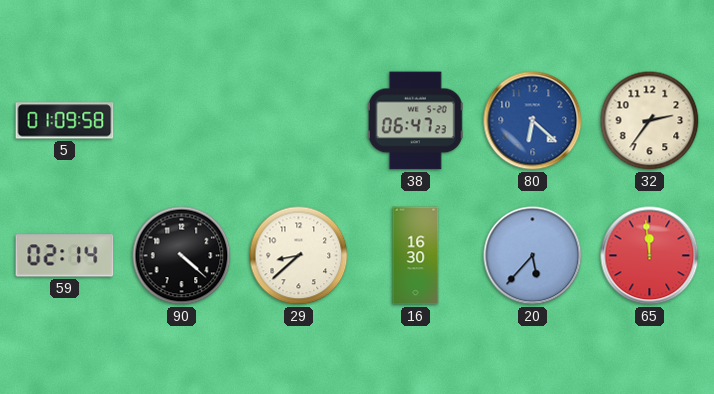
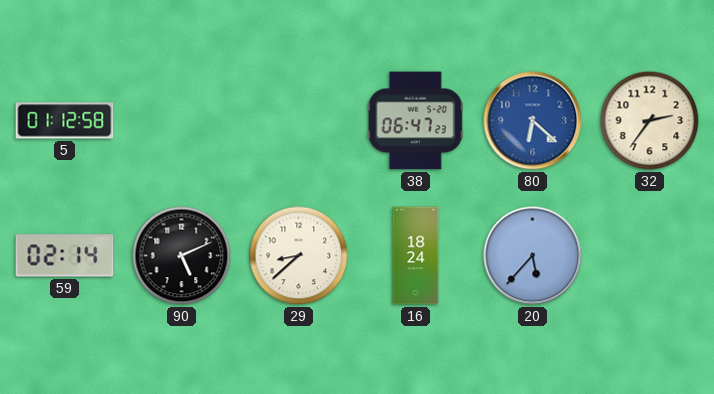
5: 01:09 -> 01:12
90: 4:22 -> 5:11
16: 16:30 -> 18:24
65: 11:59 -> none
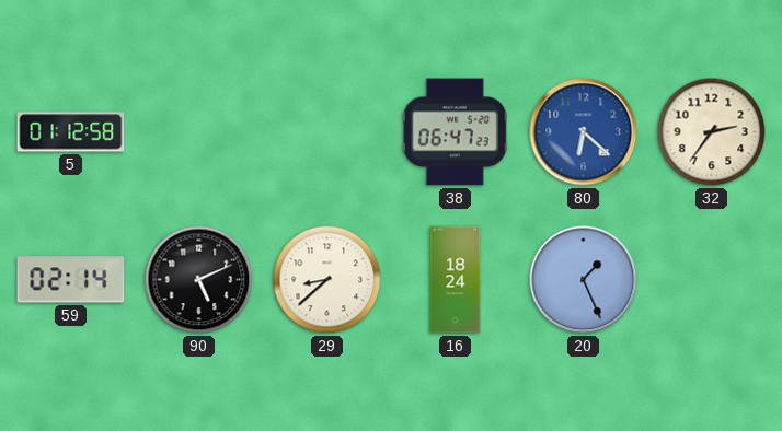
20: 5:37 -> 1:26
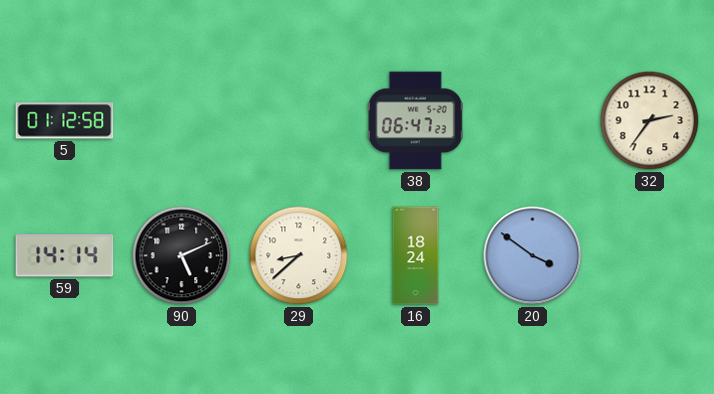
80: 6:22 -> none
59: 02:14 -> 14:14
20: 1:26 -> 3:51
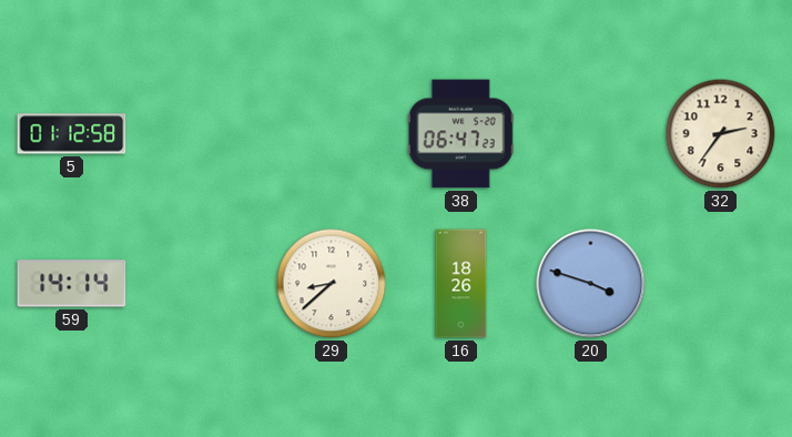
90: 5:11 -> none
16: 18:24 -> 18:26
20: 3:51 -> 3:48
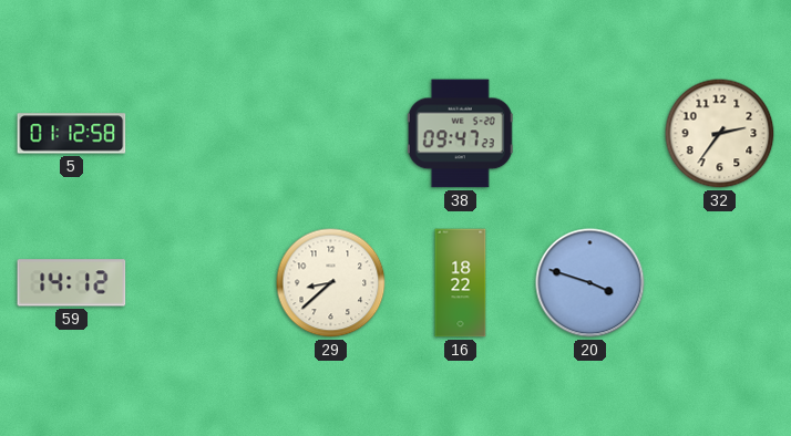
38: 06:47 -> 09:47
59: 14:14 -> 14:12
16: 18:26 -> 18:22
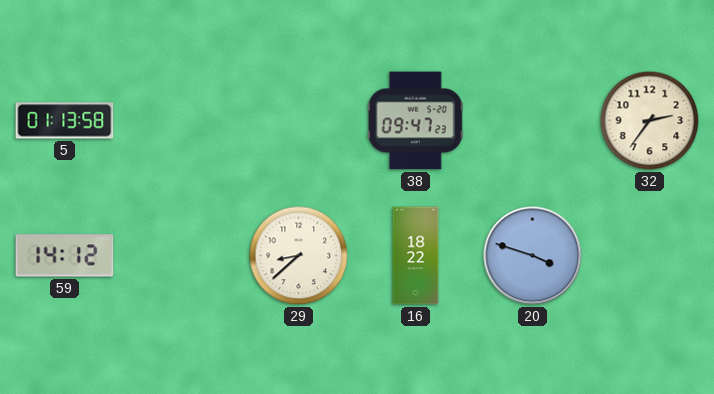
5: 01:12 -> 01:13
